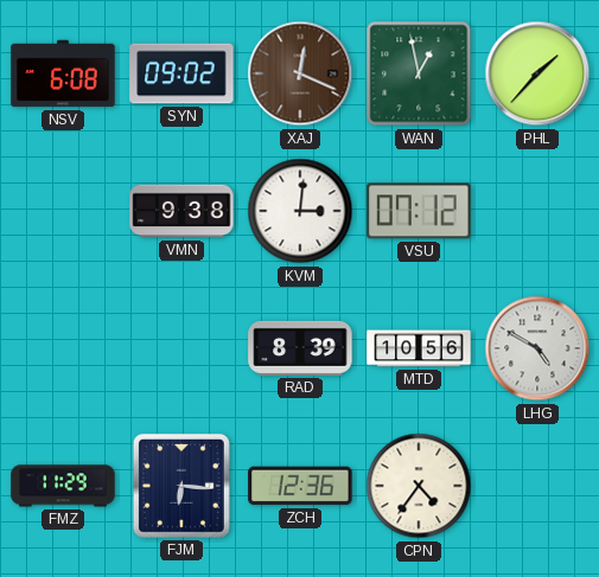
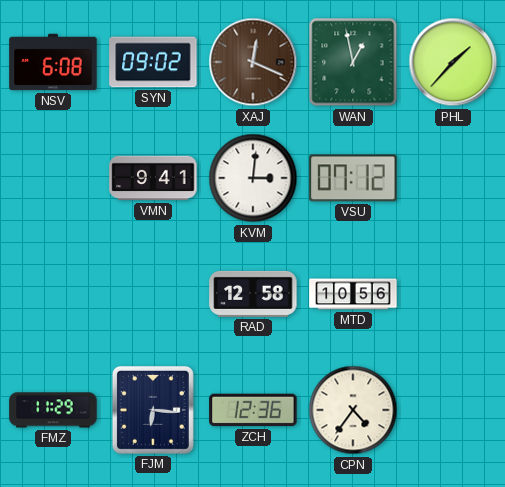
VMN: 9:38 -> 9:41
RAD: 8:39 -> 12:58
LHG: 4:50 -> none
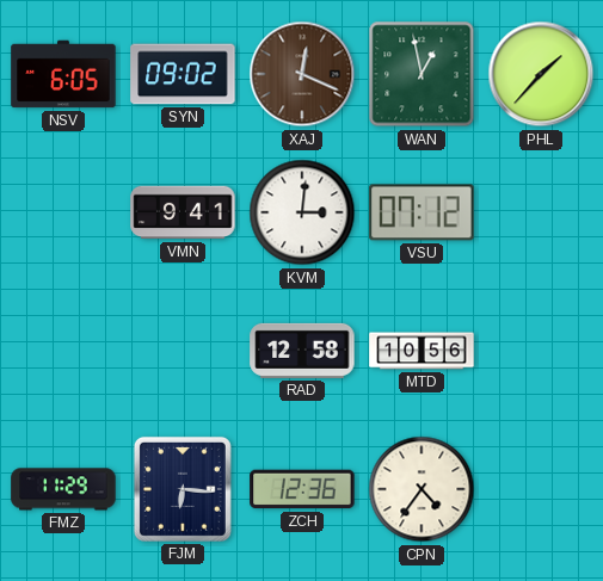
NSV: 6:08 -> 6:05
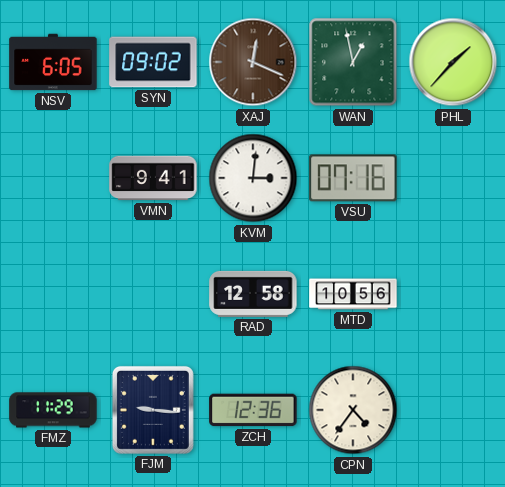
VSU: 07:12 -> 07:16
FJM: 6:16 -> 9:16
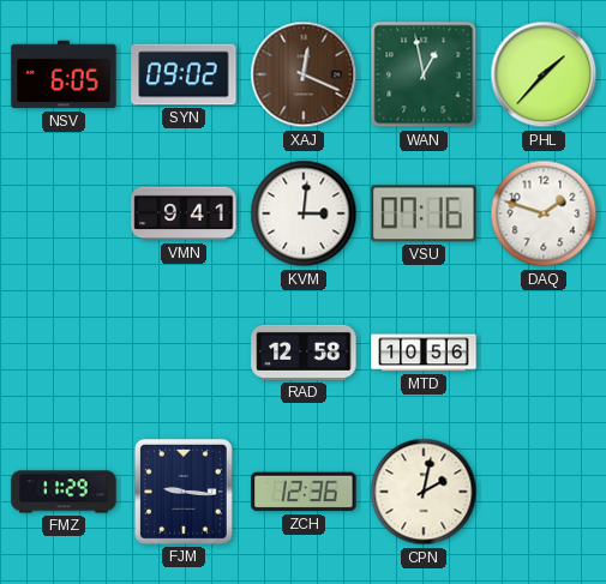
DAQ: none -> 1:48
CPN: 4:36 -> 2:02
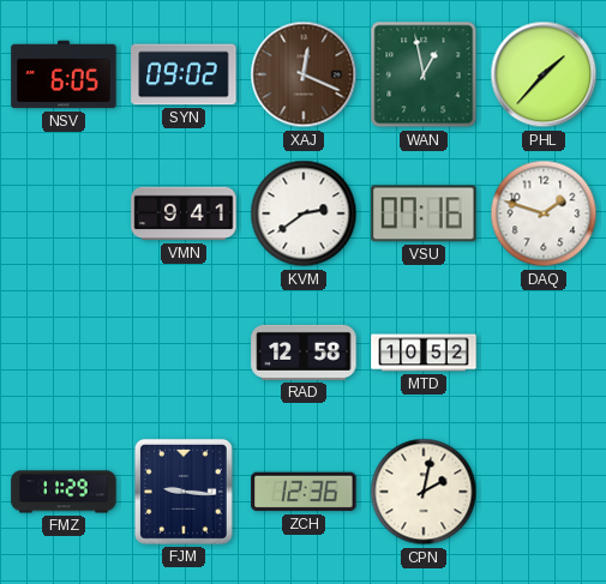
KVM: 3:01 -> 2:39
MTD: 10:56 -> 10:52
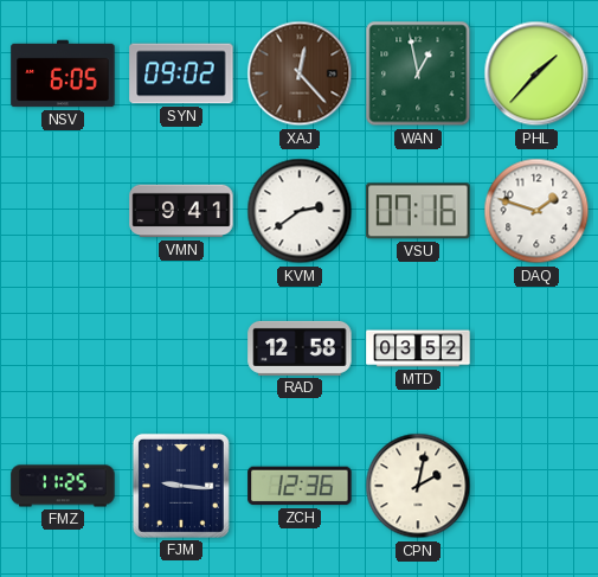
XAJ: 12:19 -> 12:23
MTD: 10:52 -> 03:52
FMZ: 11:29 -> 11:25
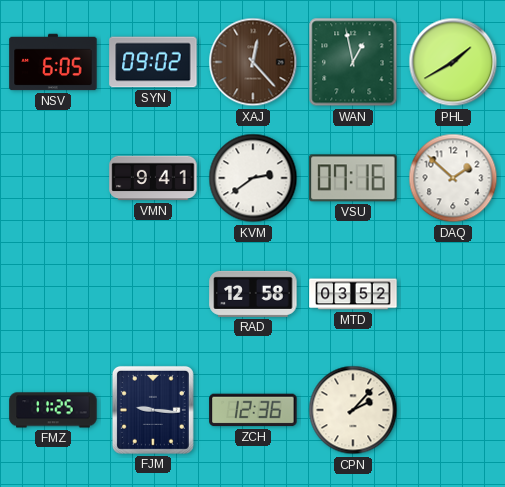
PHL: 1:37 -> 1:40
DAQ: 1:48 -> 1:52
CPN: 2:02 -> 2:07
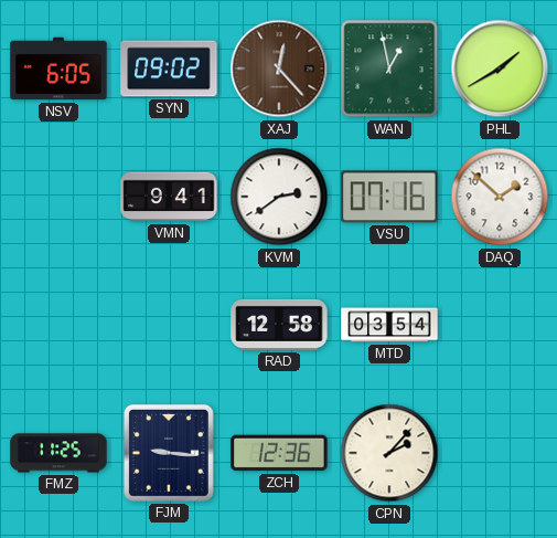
MTD: 03:52 -> 03:54
